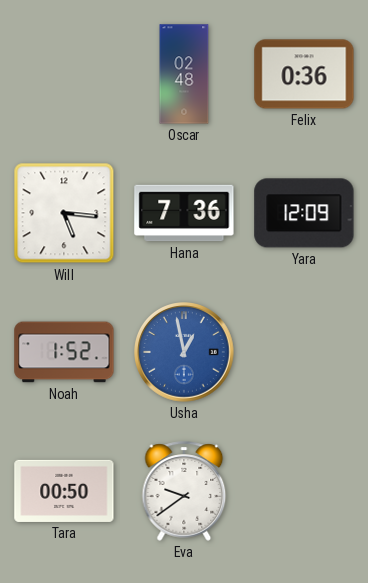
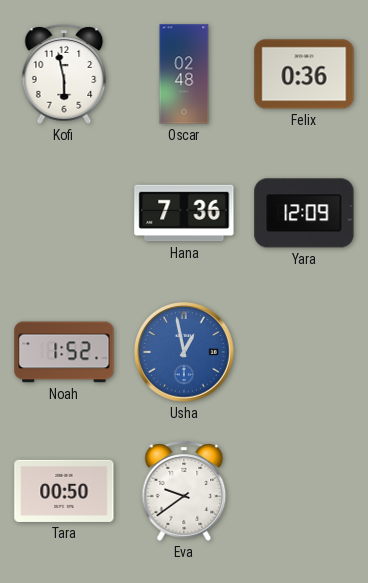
Kofi: none -> 5:58
Will: 5:16 -> none
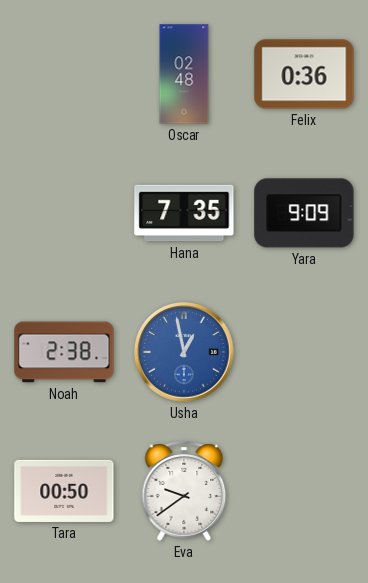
Kofi: 5:58 -> none
Hana: 7:36 -> 7:35
Yara: 12:09 -> 9:09
Noah: 1:52 -> 2:38
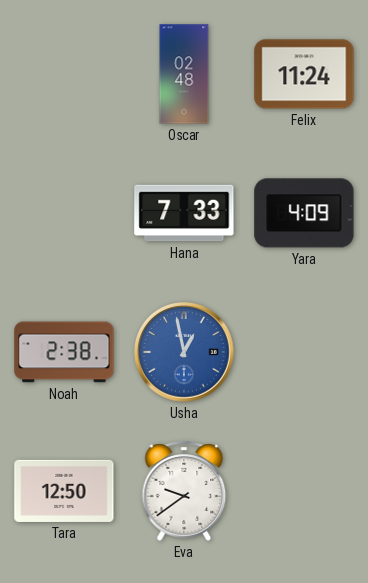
Felix: 0:36 -> 11:24
Hana: 7:35 -> 7:33
Yara: 9:09 -> 4:09
Tara: 00:50 -> 12:50
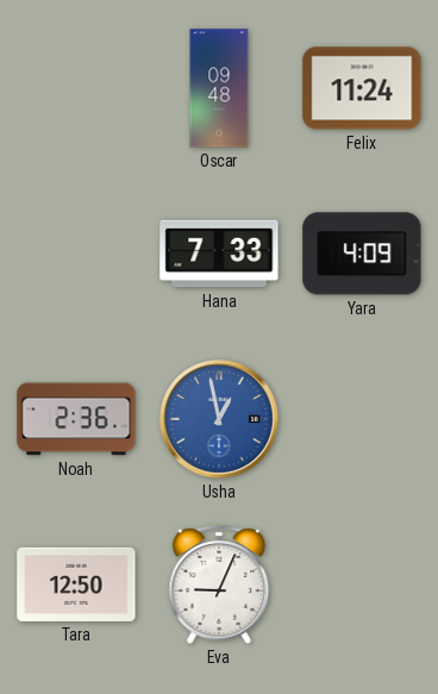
Oscar: 02:48 -> 09:48
Noah: 2:38 -> 2:36
Eva: 9:39 -> 9:04
